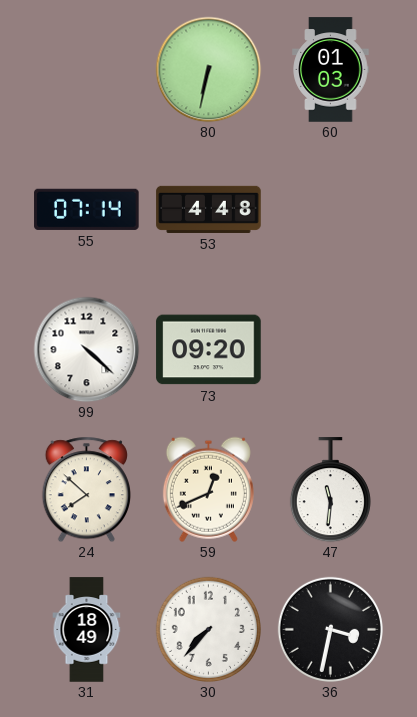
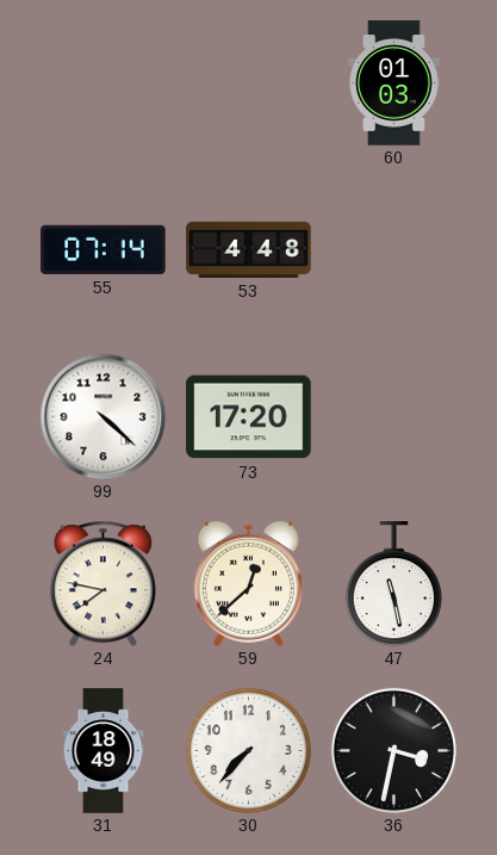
80: 6:32 -> none
73: 09:20 -> 17:20
24: 7:52 -> 7:47
59: 12:41 -> 12:38
47: 11:31 -> 11:28
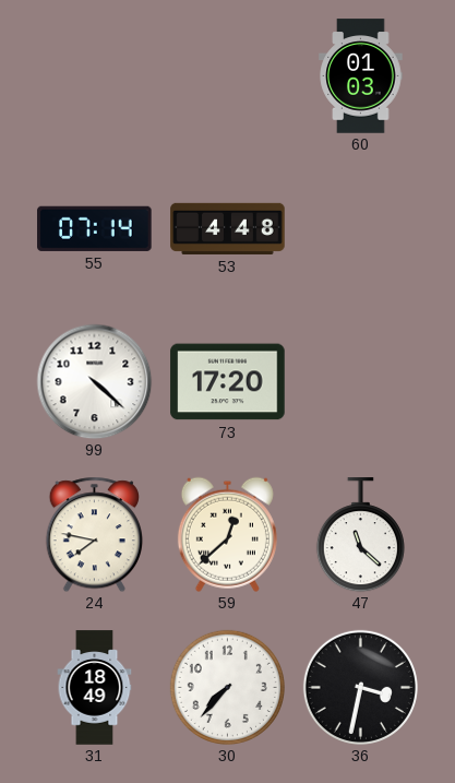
47: 11:28 -> 11:22
